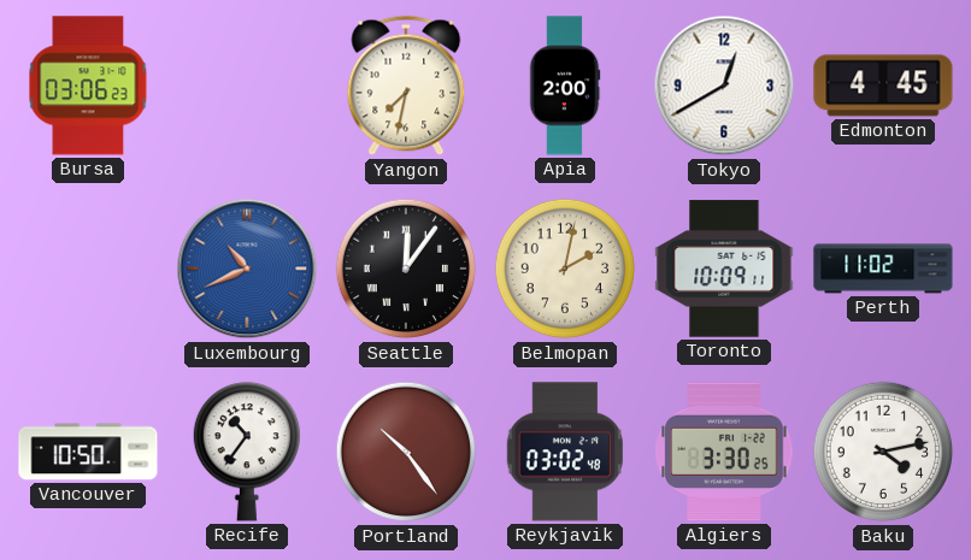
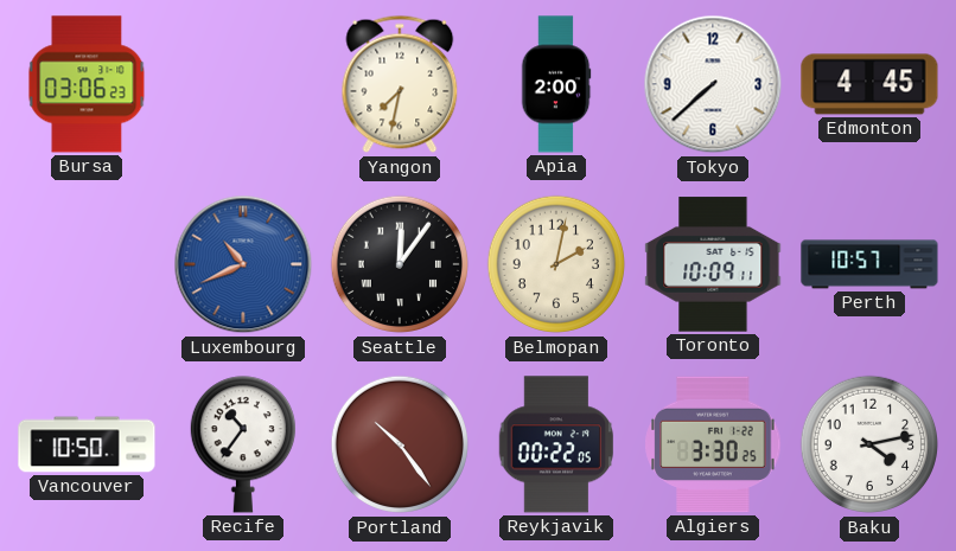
Tokyo: 12:40 -> 7:38
Perth: 11:02 -> 10:57
Reykjavik: 03:02 -> 00:22
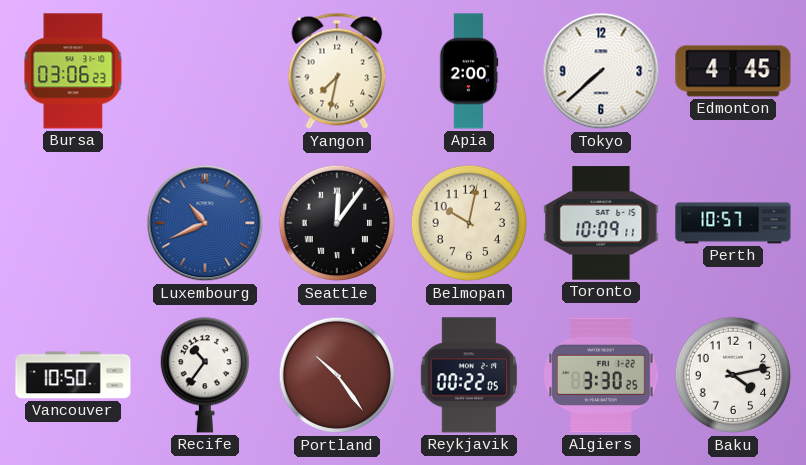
Belmopan: 2:02 -> 10:02
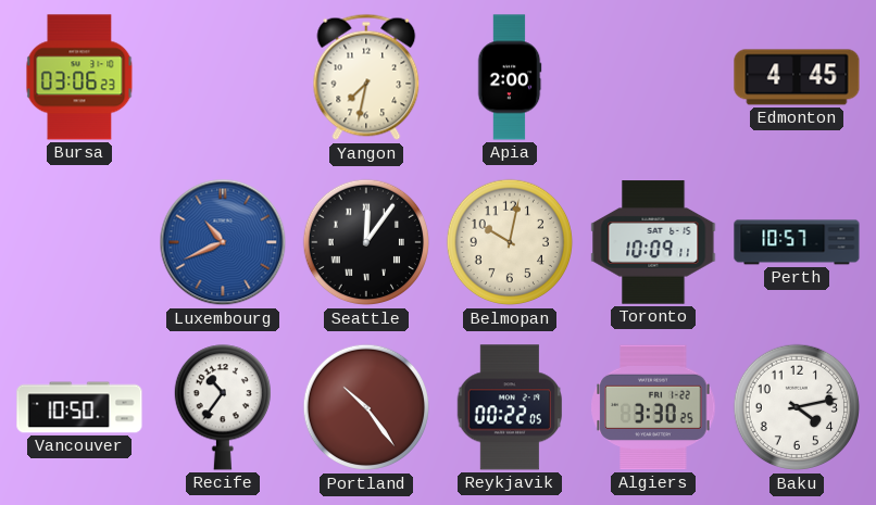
Tokyo: 7:38 -> none
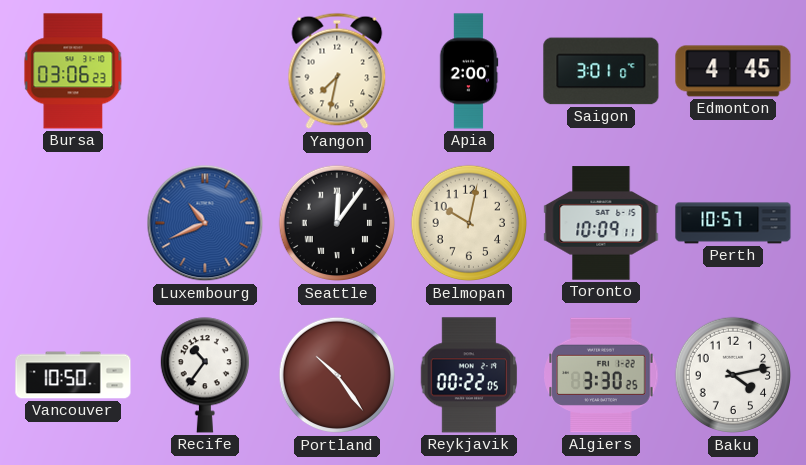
Saigon: none -> 3:01
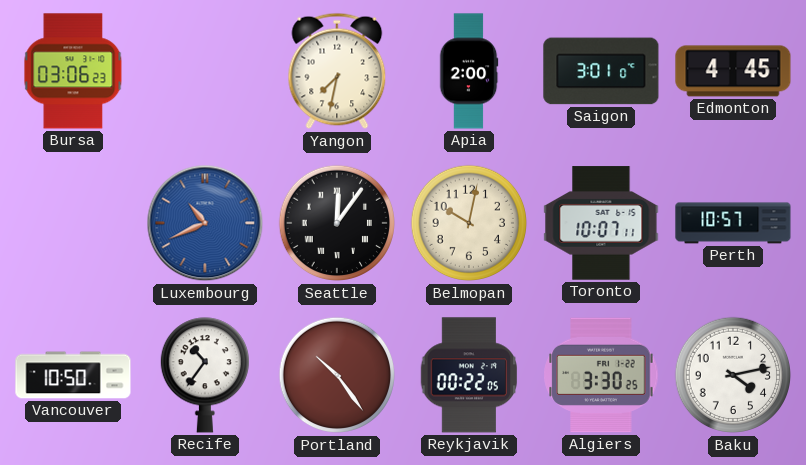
Toronto: 10:09 -> 10:07
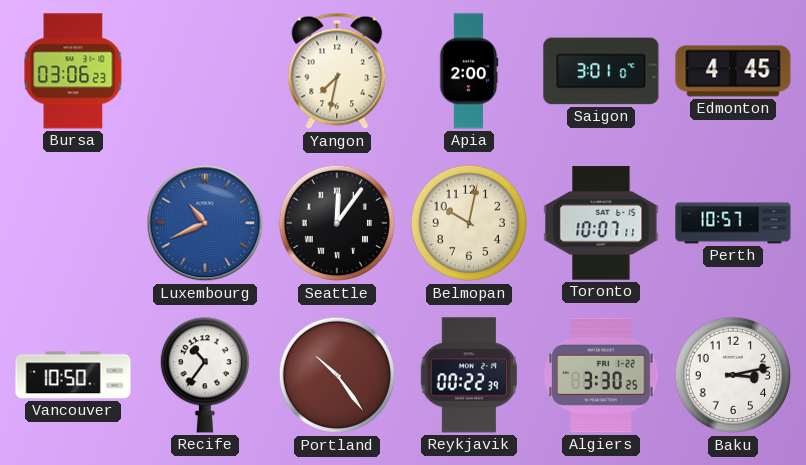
Reykjavik: 00:22:05 -> 00:22:39
Baku: 4:13 -> 3:13
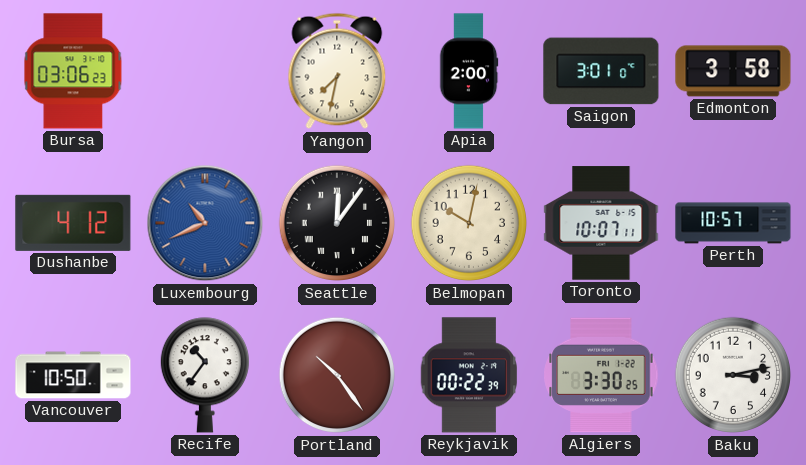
Edmonton: 4:45 -> 3:58
Dushanbe: none -> 4:12
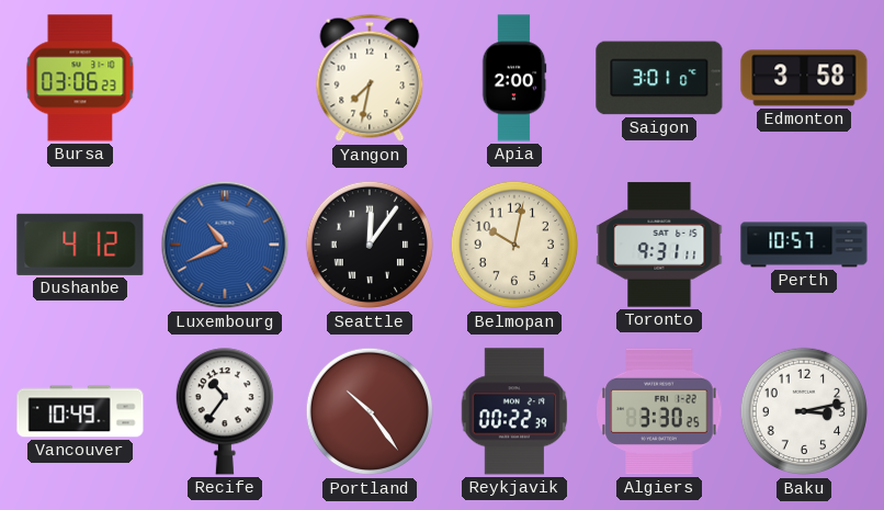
Toronto: 10:07 -> 9:31
Vancouver: 10:50 -> 10:49
